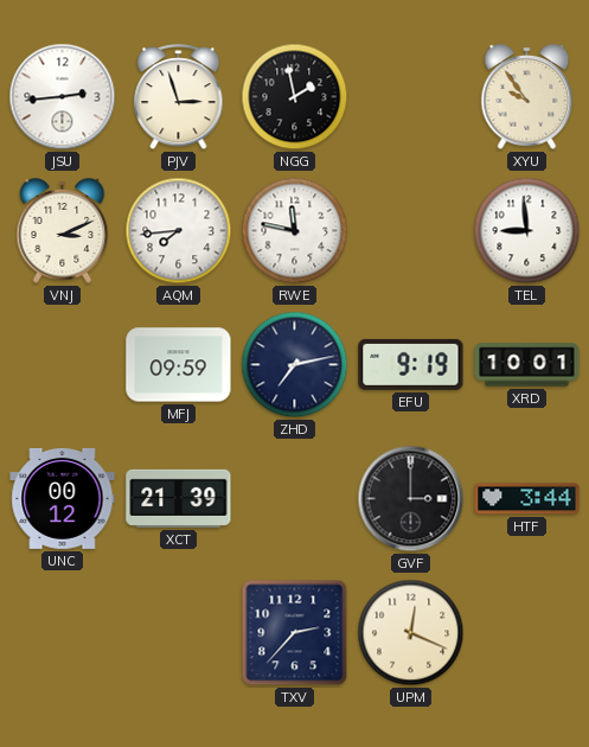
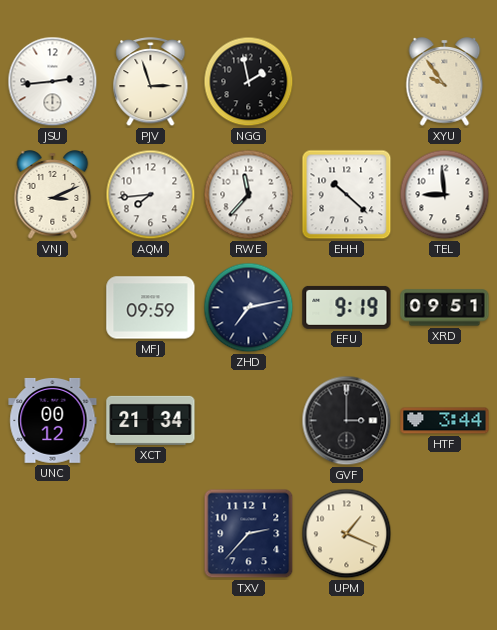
RWE: 11:47 -> 11:37
EHH: none -> 10:22
XRD: 10:01 -> 09:51
XCT: 21:39 -> 21:34
UPM: 12:19 -> 1:19
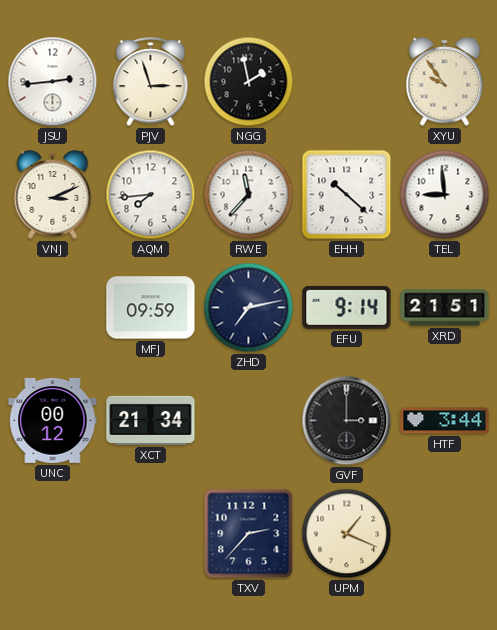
EFU: 9:19 -> 9:14
XRD: 09:51 -> 21:51
